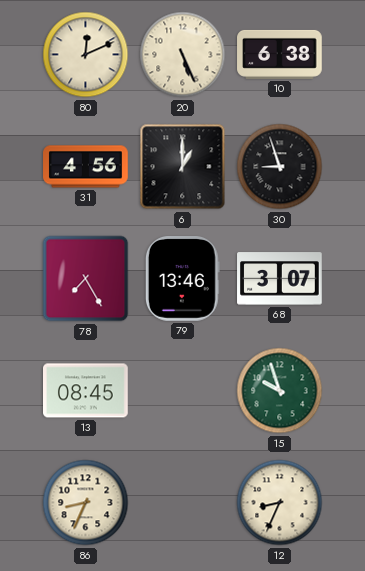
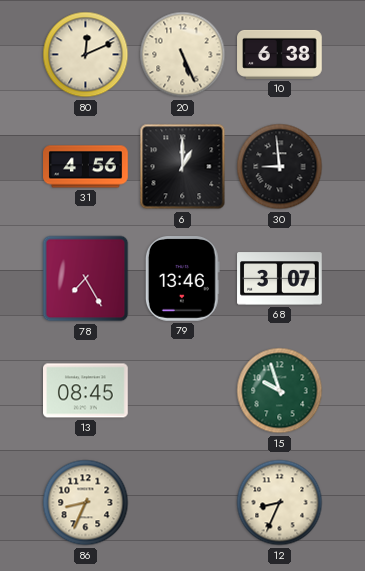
30: 8:57 -> 8:59
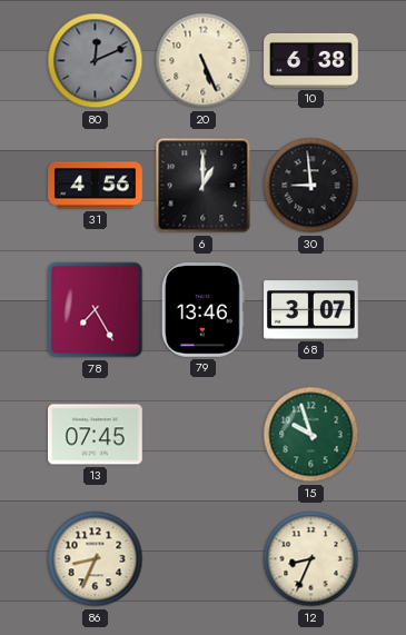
80 dial: cream -> grey
13: 08:45 -> 07:45
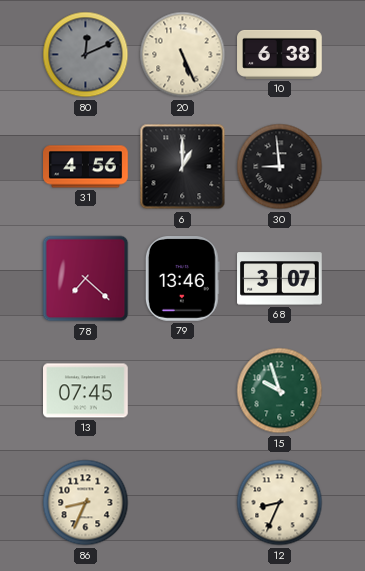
78: 7:25 -> 7:22
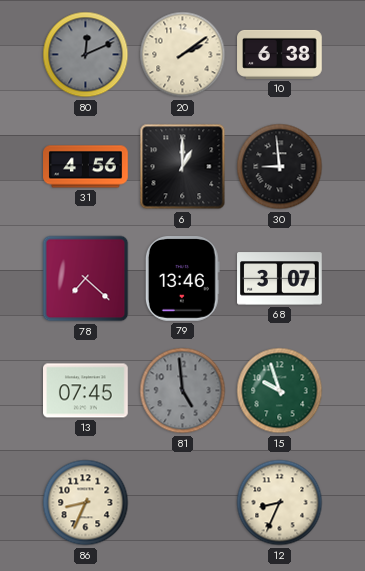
20: 5:26 -> 2:09
81: none -> 4:59
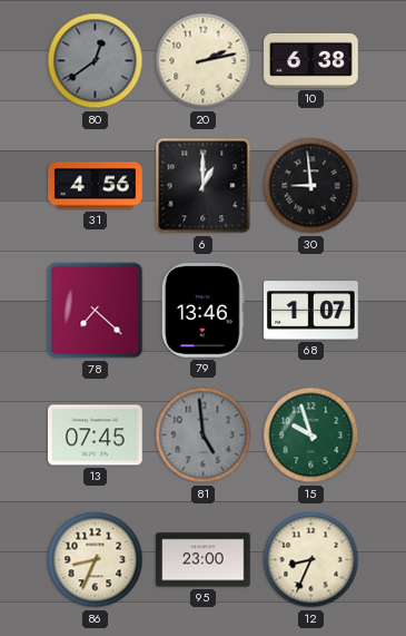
80: 12:11 -> 12:39
20: 2:09 -> 2:13
68: 3:07 -> 1:07
95: none -> 23:00
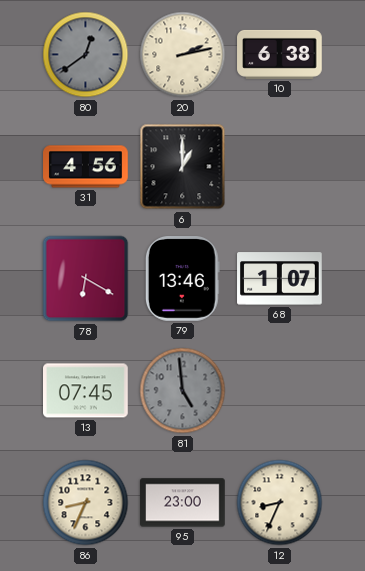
30: 8:59 -> none
78: 7:22 -> 6:20
15: 9:57 -> none
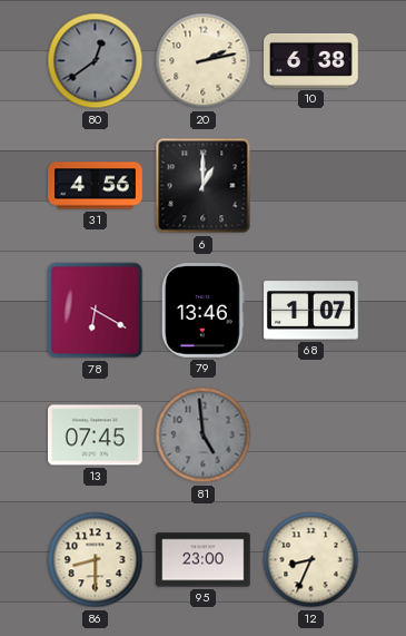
86: 8:34 -> 8:30
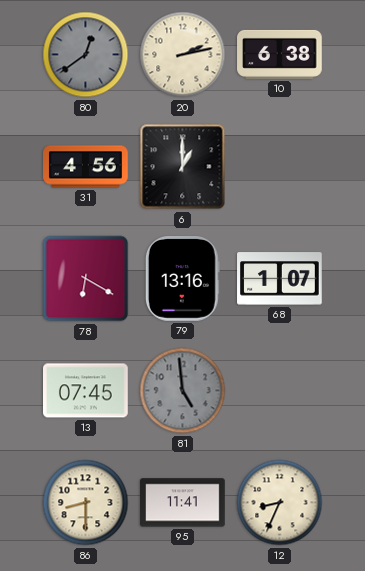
79: 13:46 -> 13:16
95: 23:00 -> 11:41
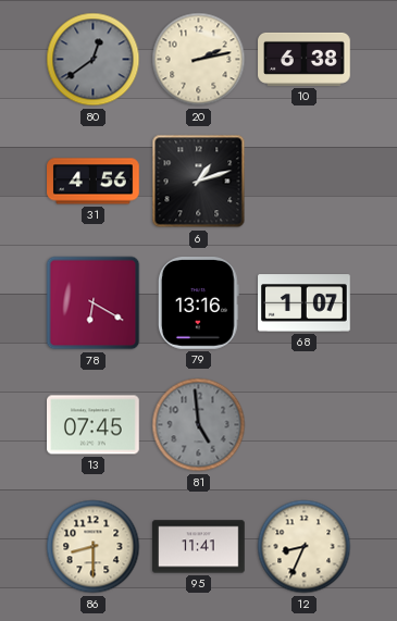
6: 1:00 -> 1:12
